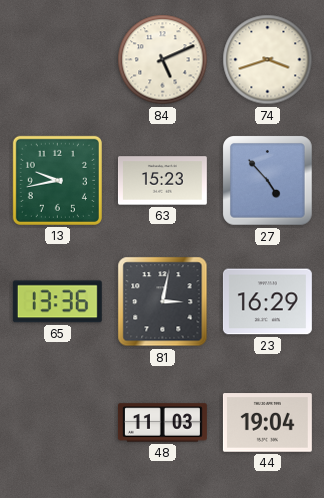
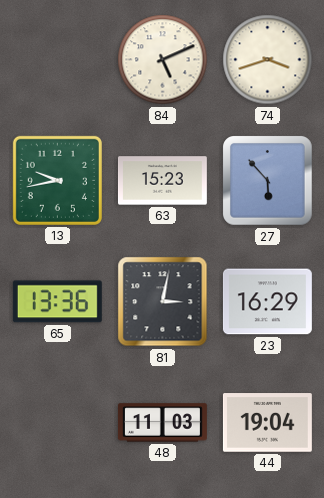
27: 4:53 -> 5:53
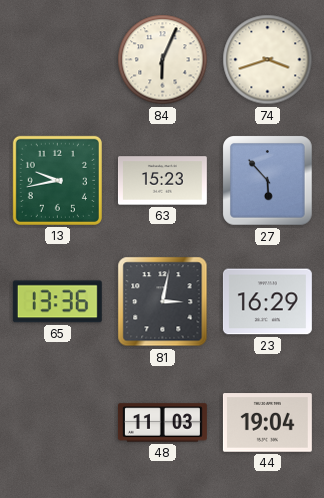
84: 5:11 -> 6:04
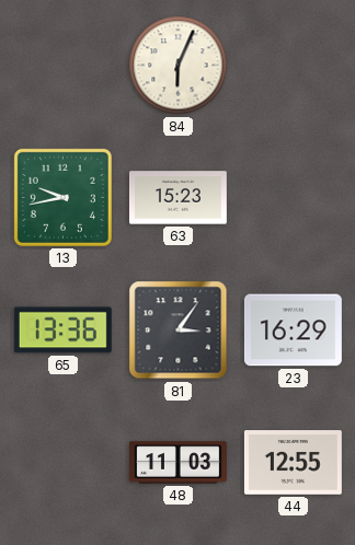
74: 3:42 -> none
27: 5:53 -> none
81: 3:02 -> 3:06
44: 19:04 -> 12:55
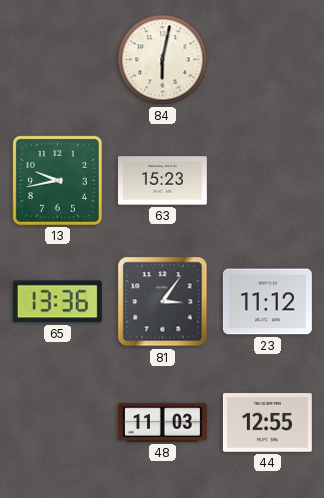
84: 6:04 -> 6:02
23: 16:29 -> 11:12
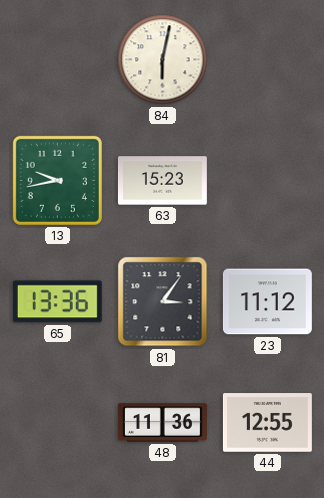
48: 11:03 -> 11:36
